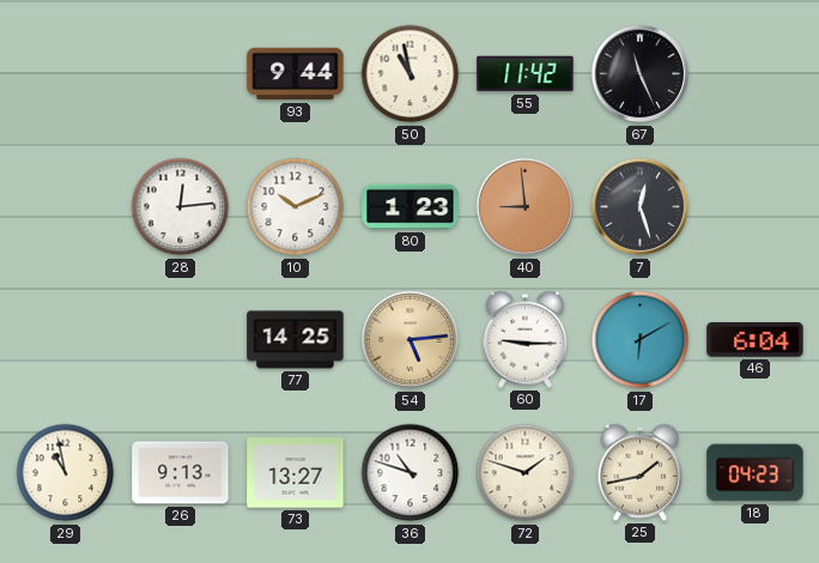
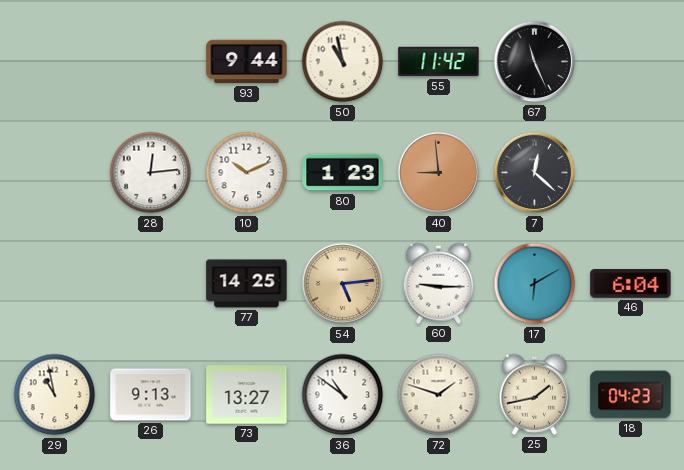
7: 12:27 -> 12:22
36: 10:48 -> 10:51
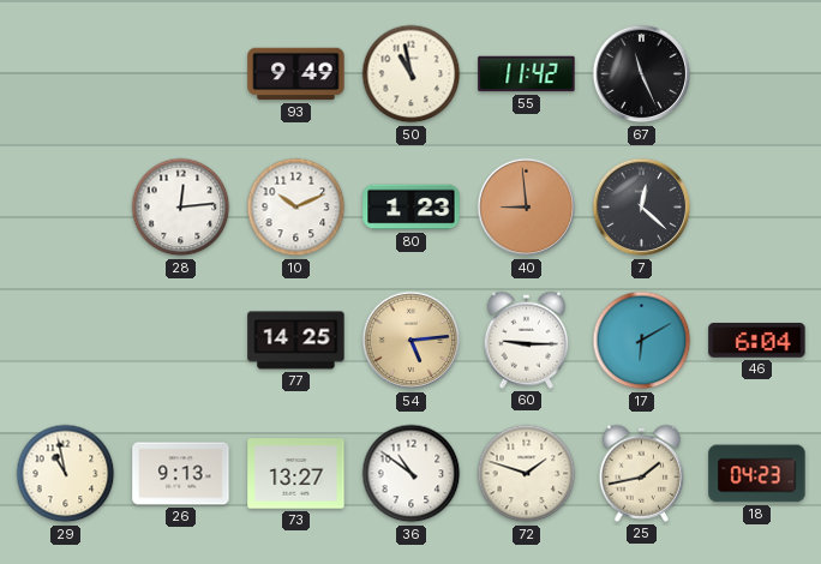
93: 9:44 -> 9:49
